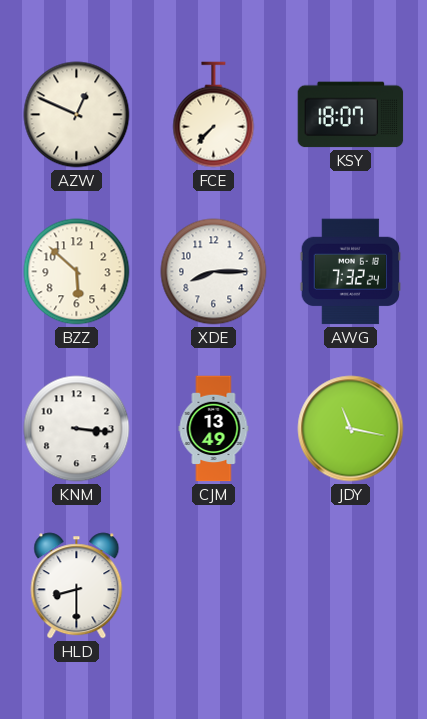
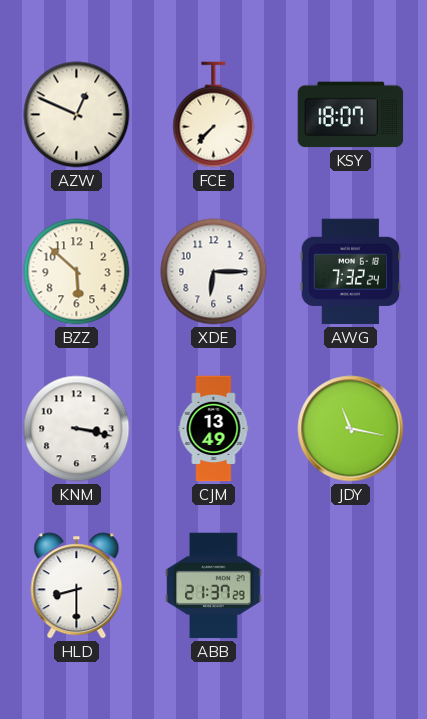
XDE: 8:15 -> 6:15
KNM: 3:16 -> 3:17
ABB: none -> 21:37
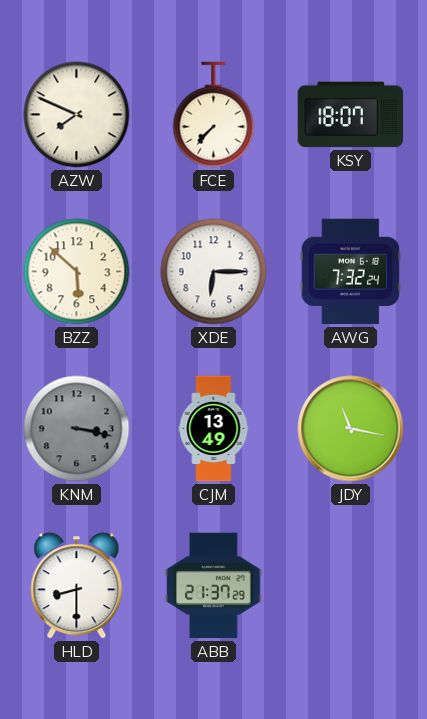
AZW: 12:49 -> 7:49
KNM dial: white -> grey
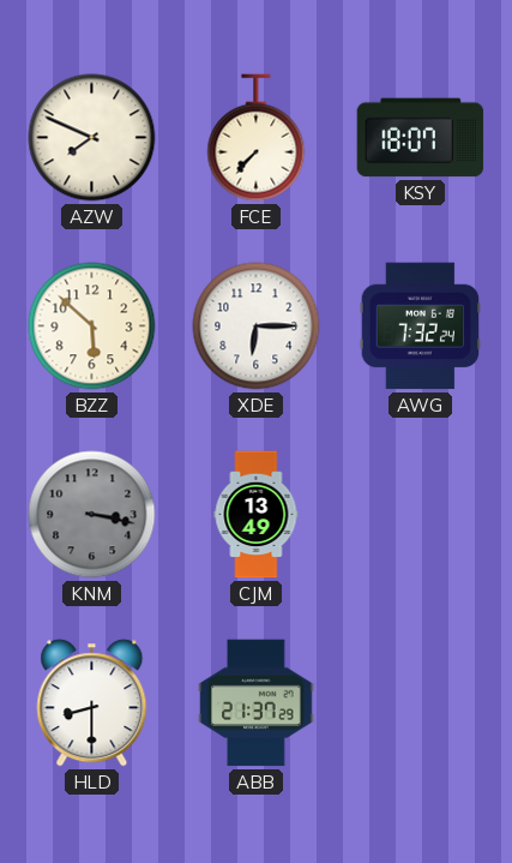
JDY: 11:17 -> none
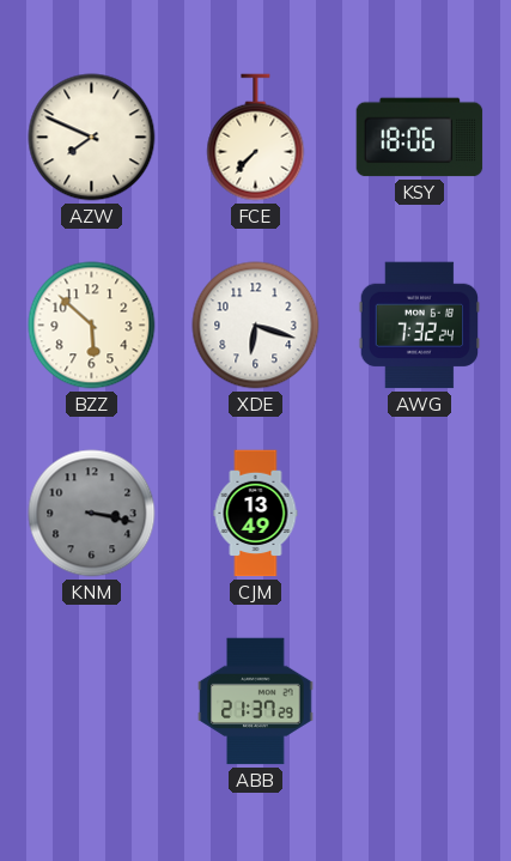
KSY: 18:07 -> 18:06
XDE: 6:15 -> 6:18
HLD: 8:30 -> none
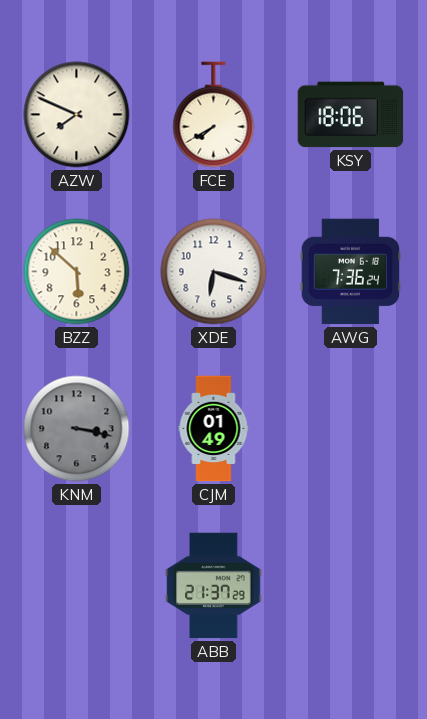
FCE: 7:37 -> 7:40
AWG: 7:32 -> 7:36
CJM: 13:49 -> 01:49
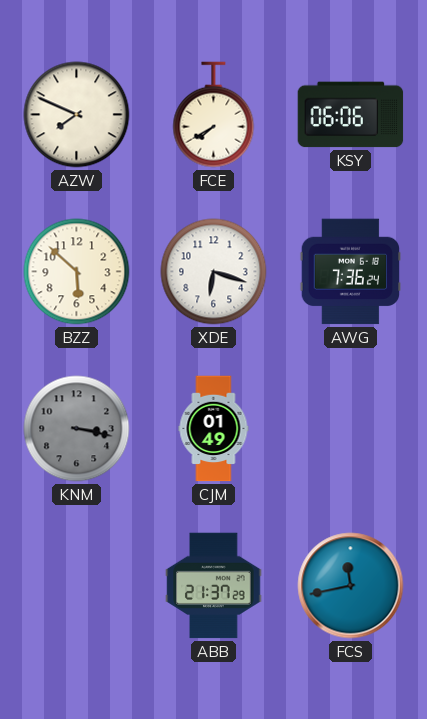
KSY: 18:06 -> 06:06
FCS: none -> 11:43
